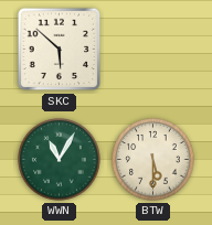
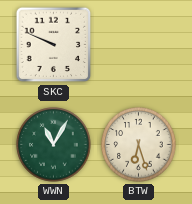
SKC: 5:52 -> 9:49
BTW: 5:30 -> 6:27
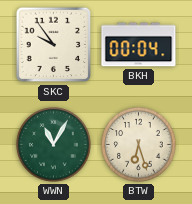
SKC: 9:49 -> 9:54
BKH: none -> 00:04
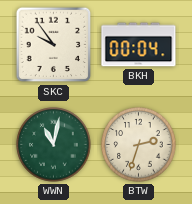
WWN: 11:05 -> 11:02
BTW: 6:27 -> 2:33
